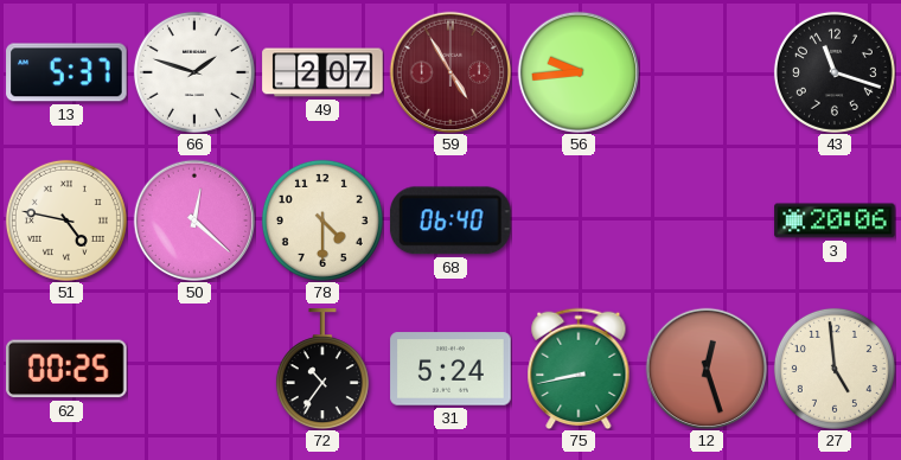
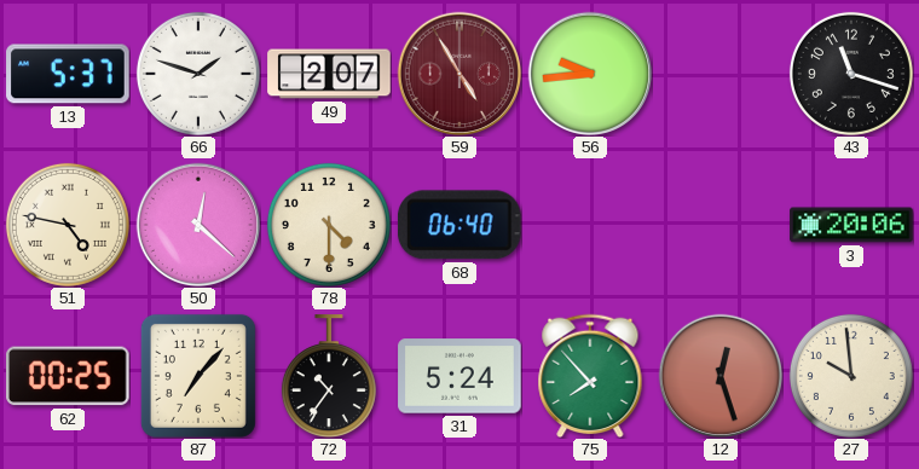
87: none -> 7:07
75: 8:43 -> 7:53
27: 4:59 -> 9:59
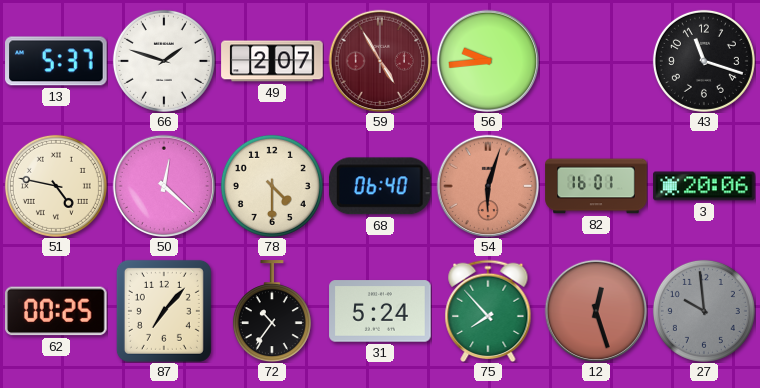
54: none -> 6:03
82: none -> 16:01
27 dial: cream -> grey
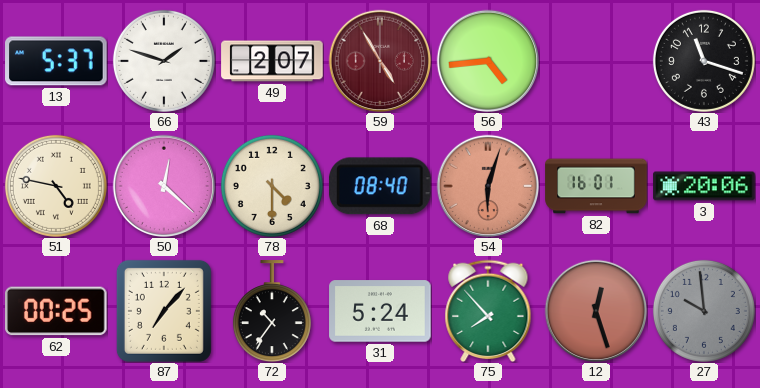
56: 9:44 -> 4:44
68: 06:40 -> 08:40
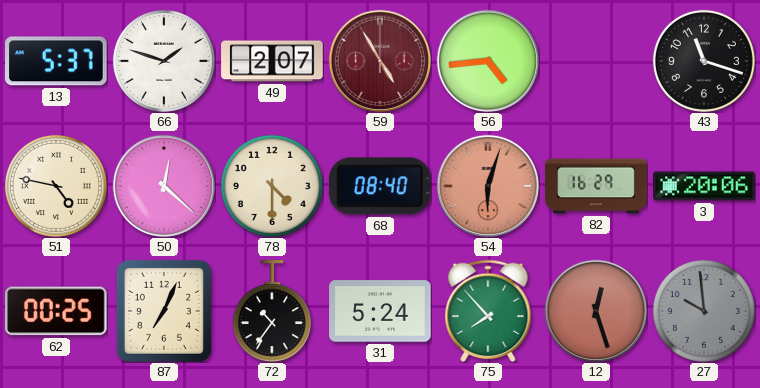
82: 16:01 -> 16:29
87: 7:07 -> 7:04
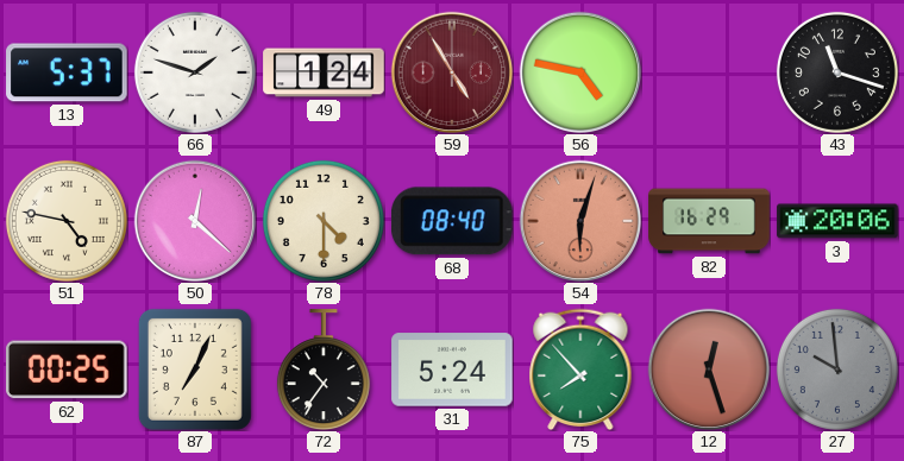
49: 2:07 -> 1:24
56: 4:44 -> 4:47
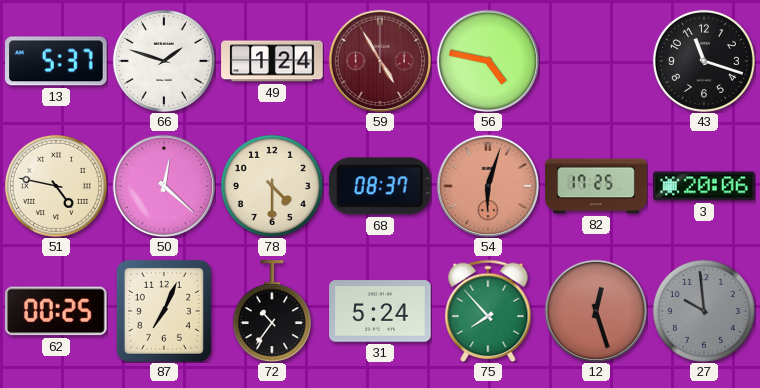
68: 08:40 -> 08:37
82: 16:29 -> 17:25
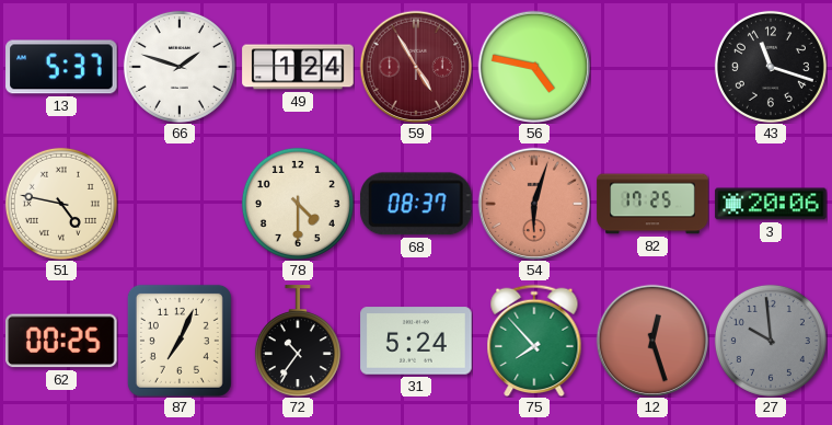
50: 12:22 -> none
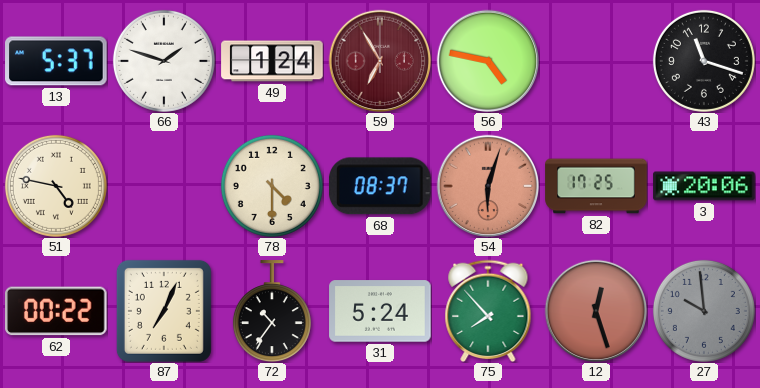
59: 4:55 -> 6:55
62: 00:25 -> 00:22
